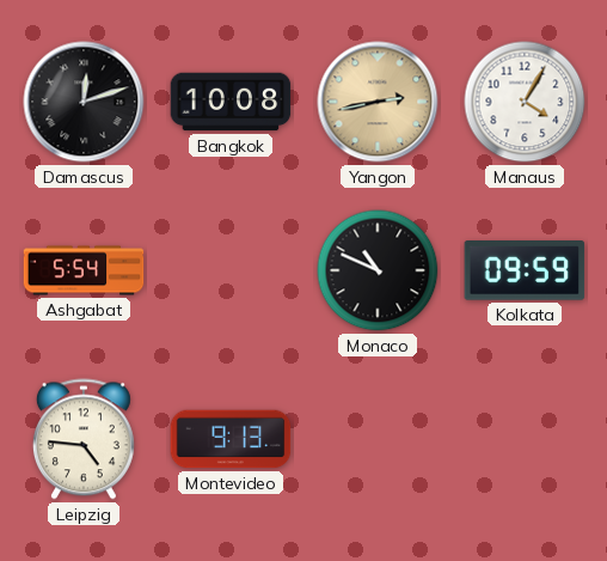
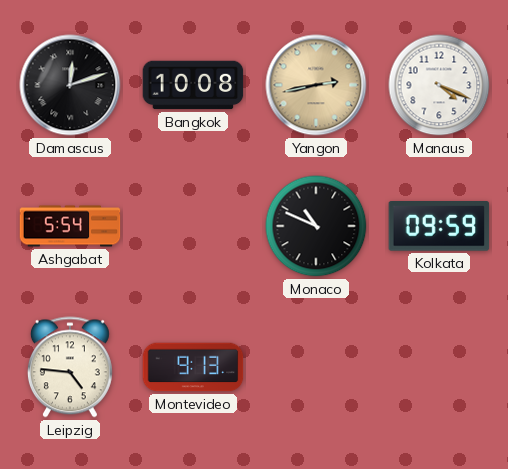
Manaus: 4:05 -> 4:19
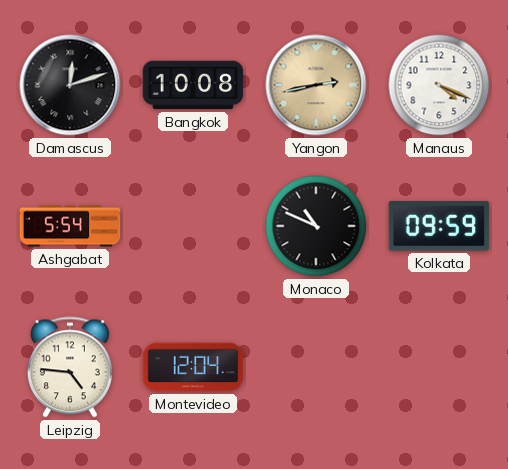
Montevideo: 9:13 -> 12:04
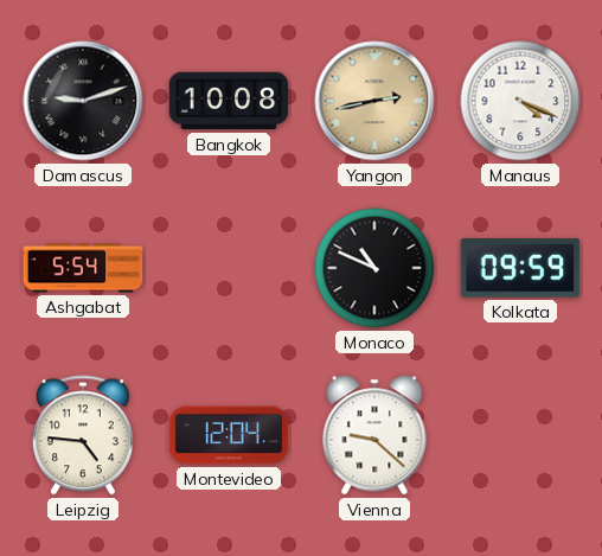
Damascus: 12:12 -> 9:12
Vienna: none -> 9:22
